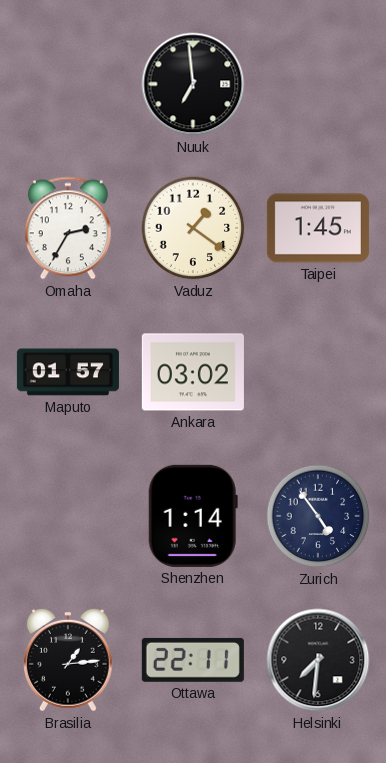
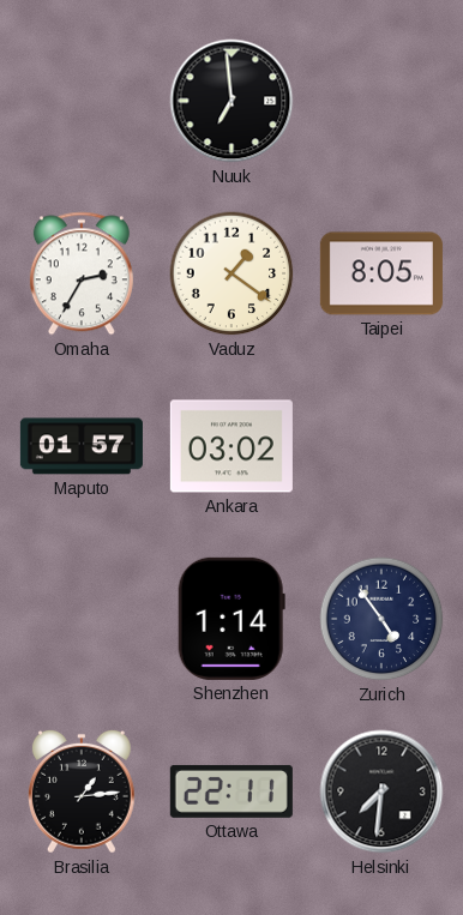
Taipei: 1:45 -> 8:05
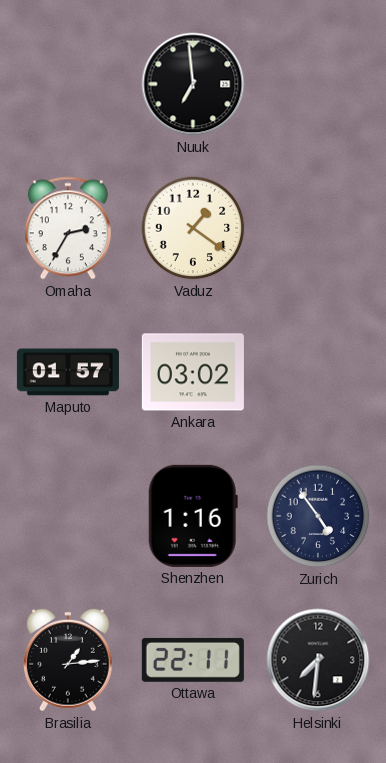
Taipei: 8:05 -> none
Shenzhen: 1:14 -> 1:16
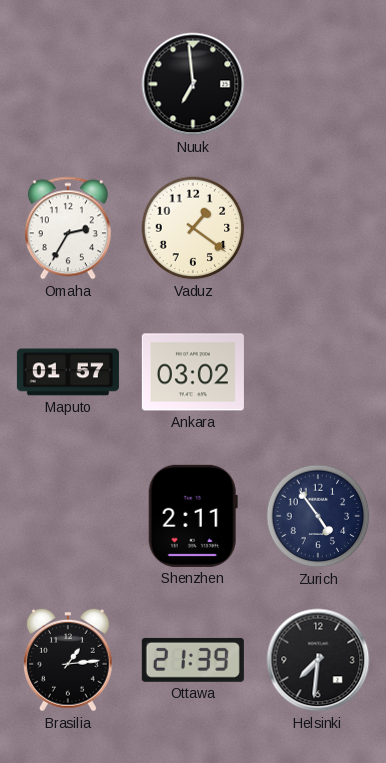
Shenzhen: 1:16 -> 2:11
Ottawa: 22:11 -> 21:39
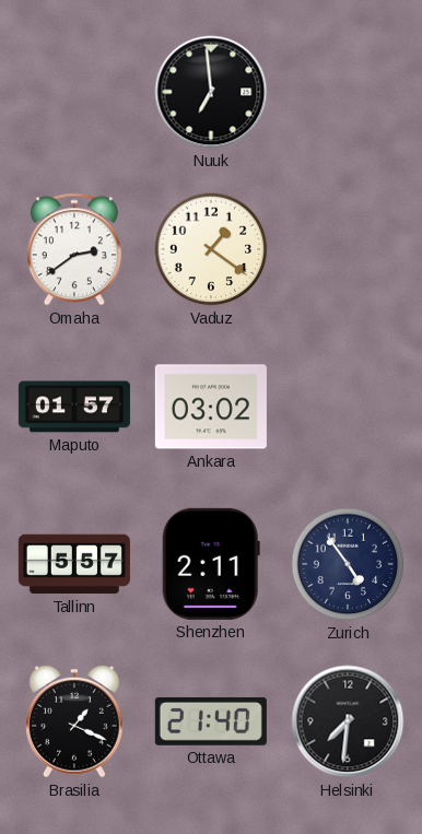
Omaha: 2:35 -> 2:39
Tallinn: none -> 5:57
Brasilia: 1:14 -> 1:19
Ottawa: 21:39 -> 21:40
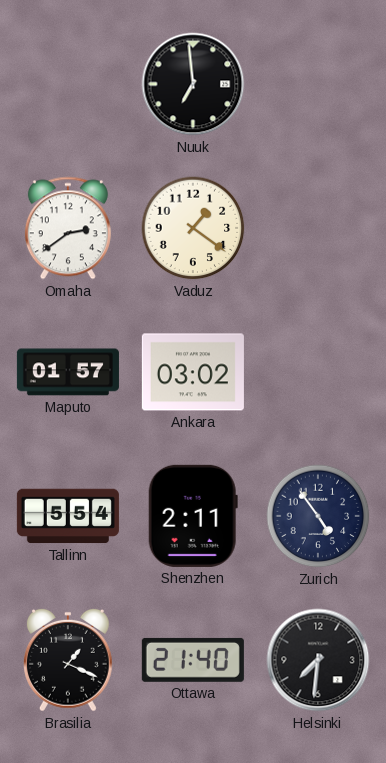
Tallinn: 5:57 -> 5:54
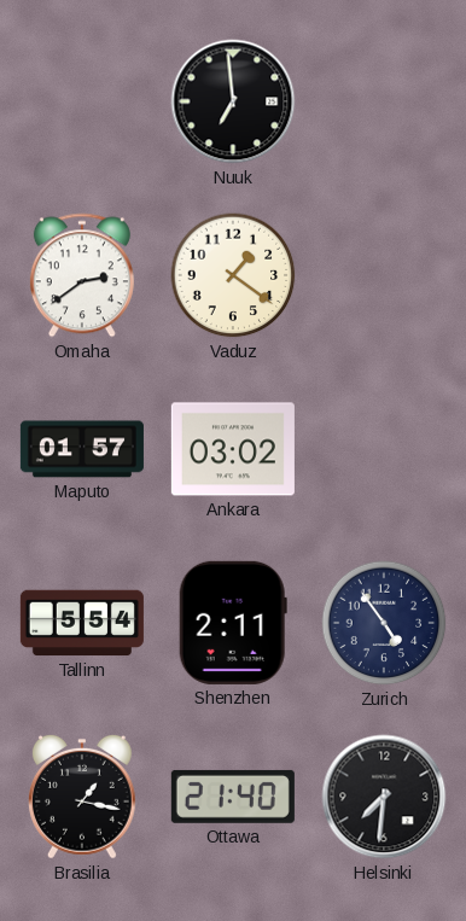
Brasilia: 1:19 -> 1:17
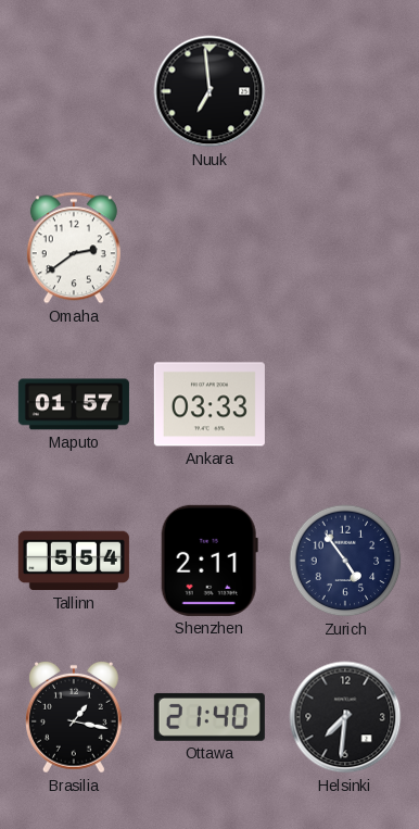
Vaduz: 1:21 -> none
Ankara: 03:02 -> 03:33
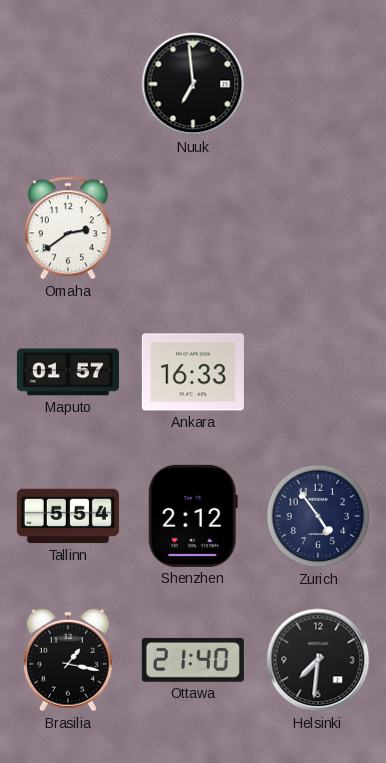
Ankara: 03:33 -> 16:33
Shenzhen: 2:11 -> 2:12
